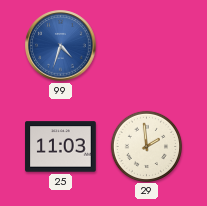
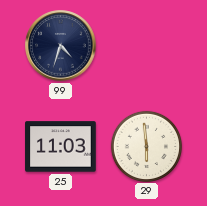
99 dial: blue -> navy
29: 1:59 -> 5:59
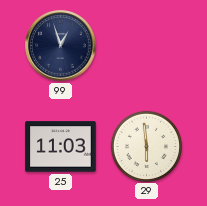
99: 4:33 -> 12:57
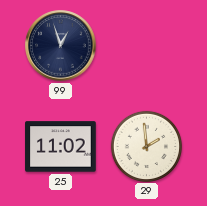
25: 11:03 -> 11:02
29: 5:59 -> 1:59
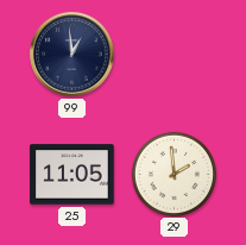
99: 12:57 -> 12:59
25: 11:02 -> 11:05
